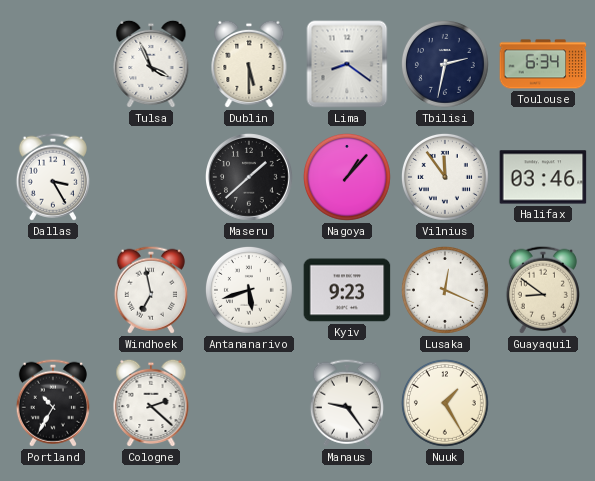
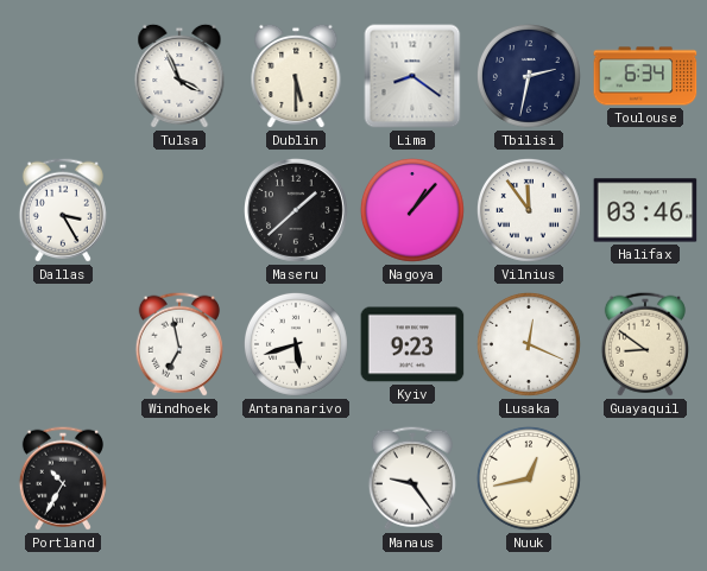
Cologne: 2:22 -> none
Nuuk: 1:25 -> 12:43
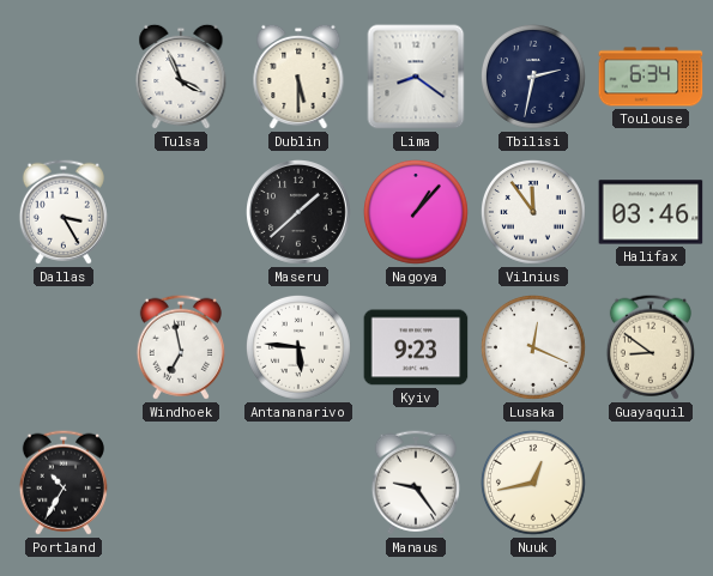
Antananarivo: 5:42 -> 5:46
